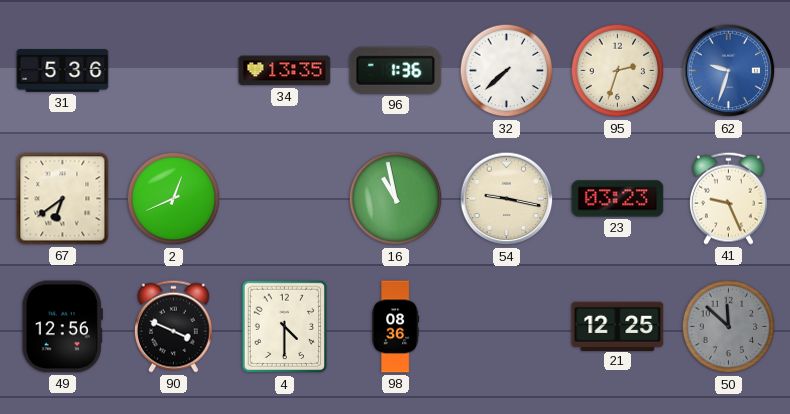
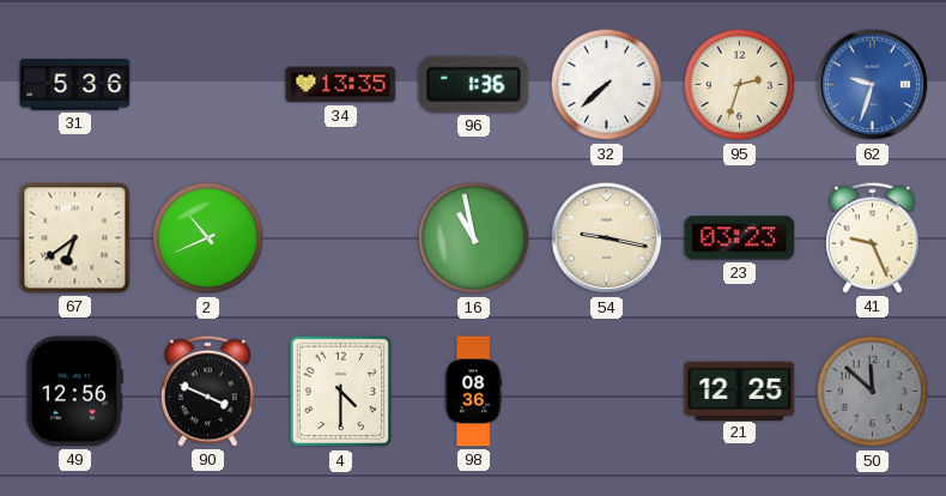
2: 12:41 -> 10:41
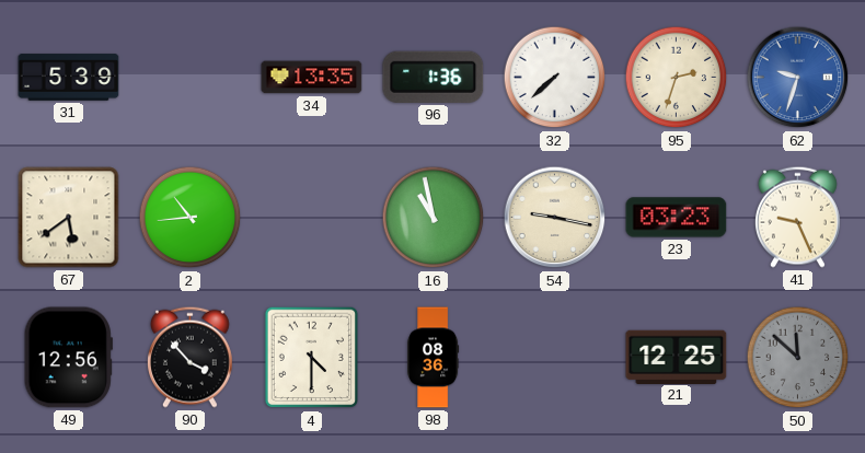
31: 5:36 -> 5:39
67: 6:39 -> 5:39
2: 10:41 -> 10:44
90: 3:49 -> 3:53
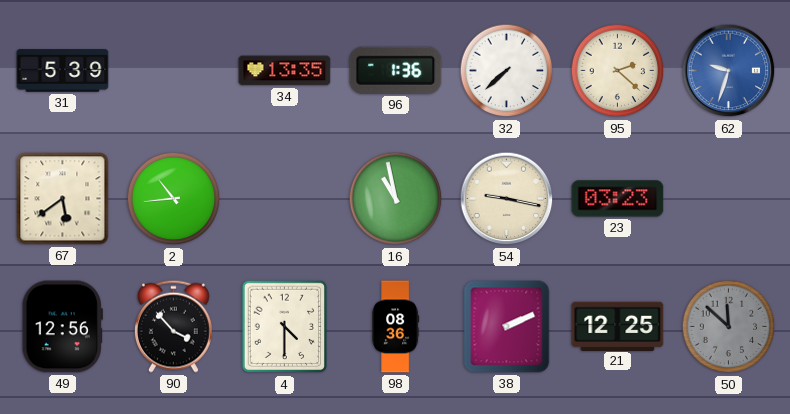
95: 2:33 -> 2:22
41: 9:26 -> none
38: none -> 2:11
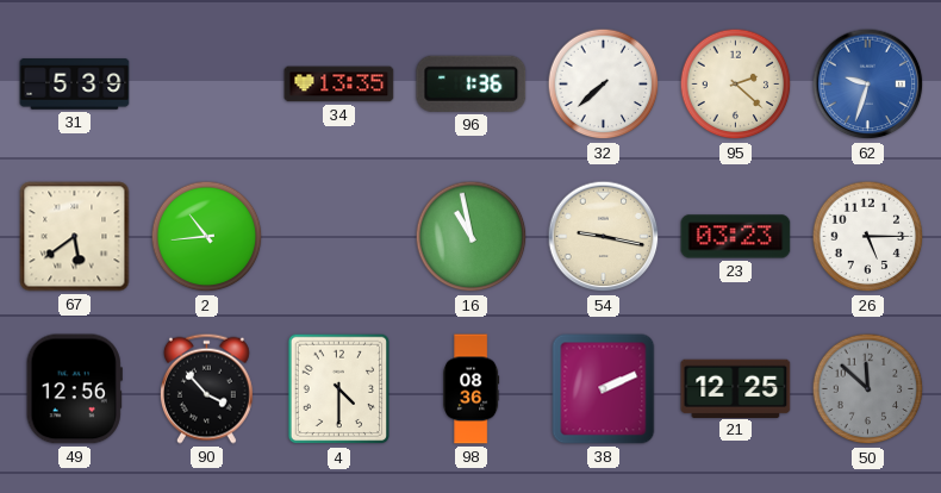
26: none -> 5:15
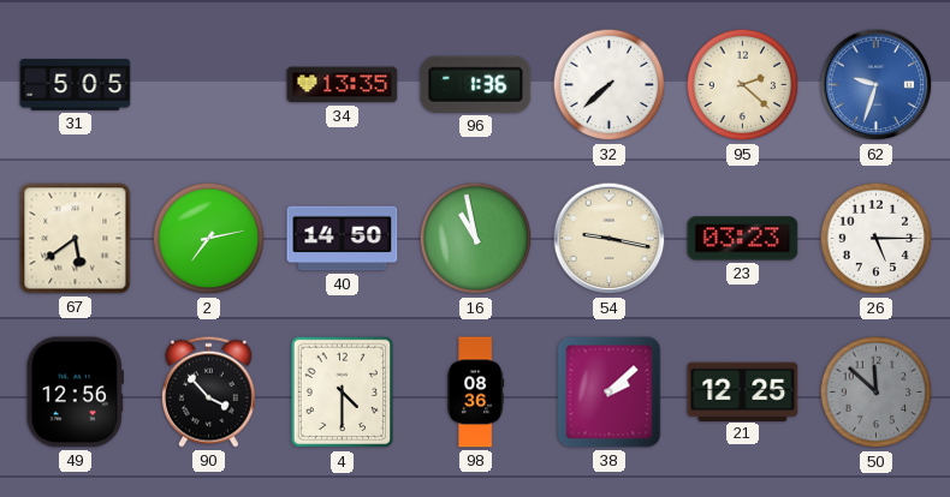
31: 5:39 -> 5:05
2: 10:44 -> 7:13
40: none -> 14:50
38: 2:11 -> 2:08
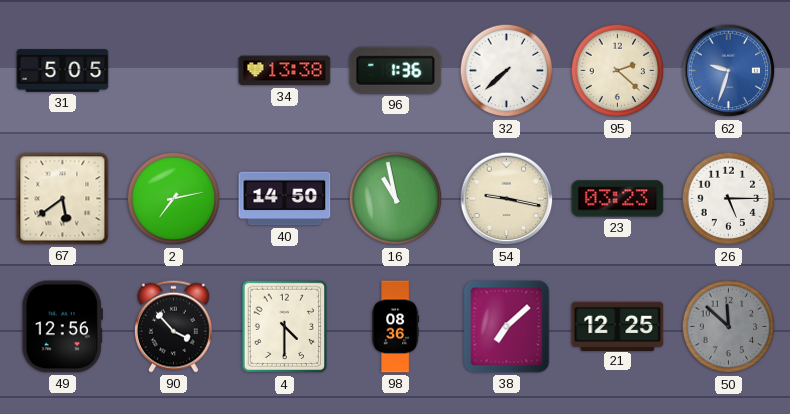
34: 13:35 -> 13:38
38: 2:08 -> 7:08
